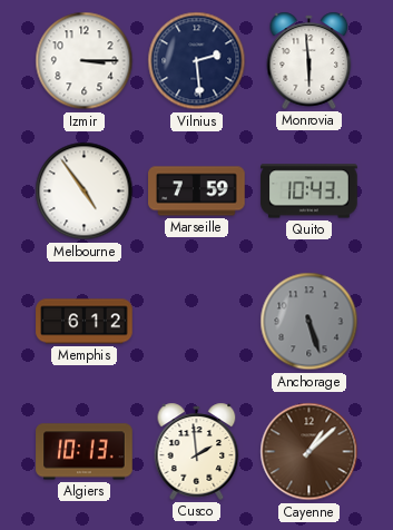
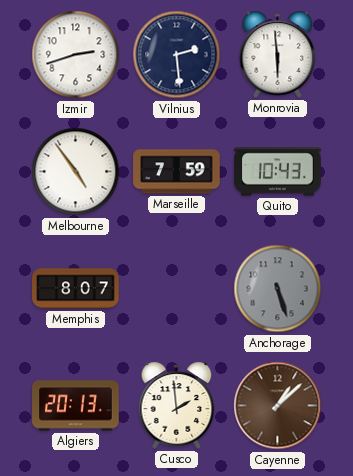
Izmir: 3:15 -> 2:42
Memphis: 6:12 -> 8:07
Algiers: 10:13 -> 20:13
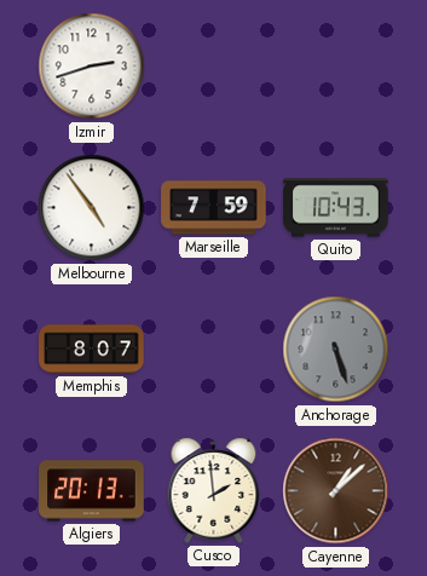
Vilnius: 2:29 -> none
Monrovia: 5:59 -> none
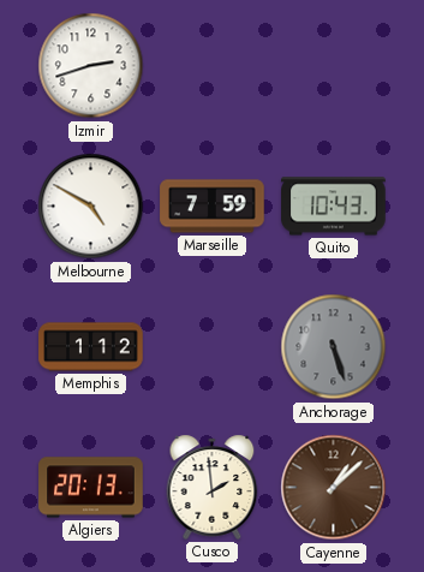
Melbourne: 4:54 -> 4:50
Memphis: 8:07 -> 1:12
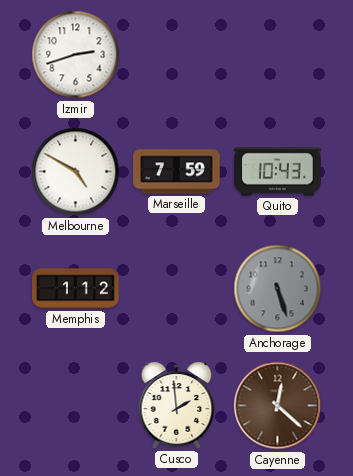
Algiers: 20:13 -> none
Cayenne: 1:08 -> 12:22
